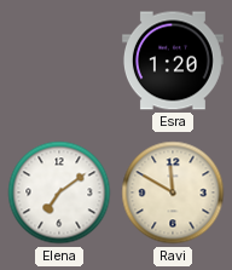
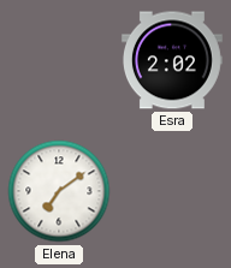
Esra: 1:20 -> 2:02
Ravi: 11:50 -> none
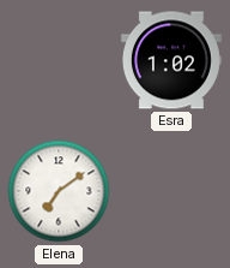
Esra: 2:02 -> 1:02
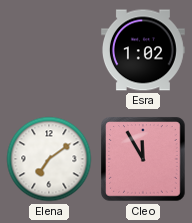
Cleo: none -> 11:55
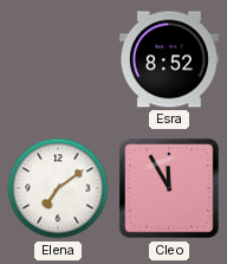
Esra: 1:02 -> 8:52
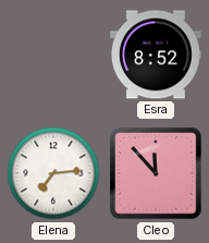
Elena: 7:09 -> 7:14
Cleo: 11:55 -> 11:53
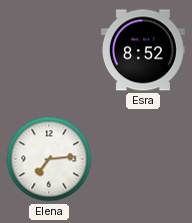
Cleo: 11:53 -> none
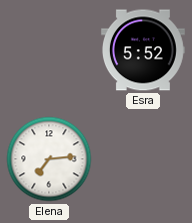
Esra: 8:52 -> 5:52
